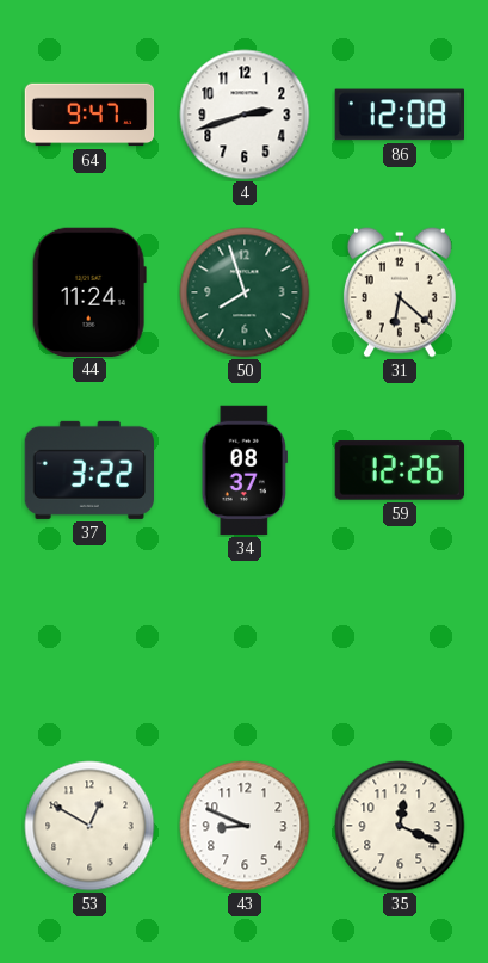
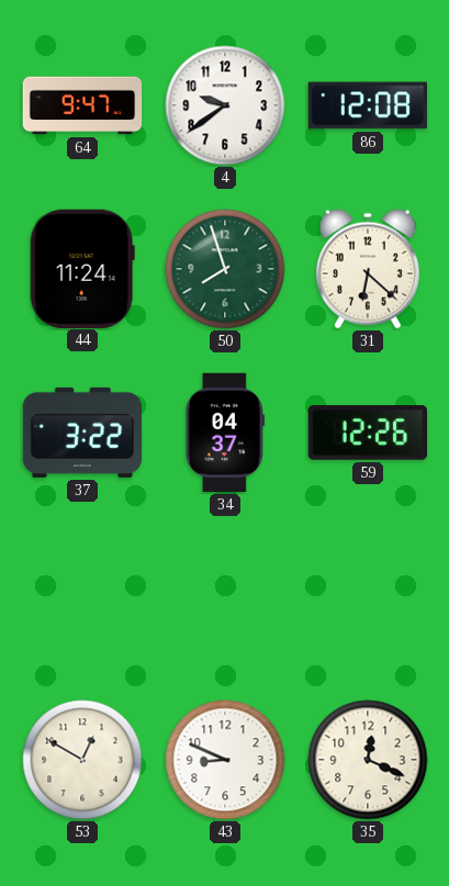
4: 2:42 -> 9:39
34: 08:37 -> 04:37
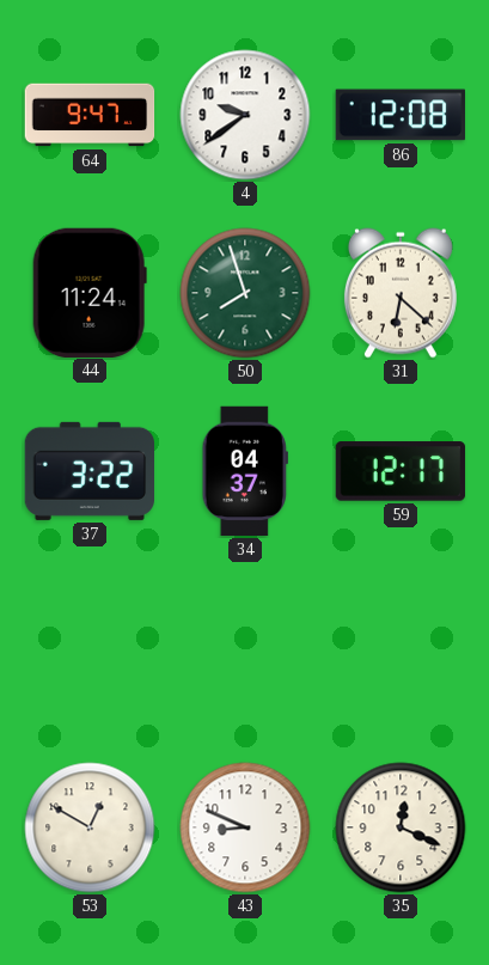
59: 12:26 -> 12:17
